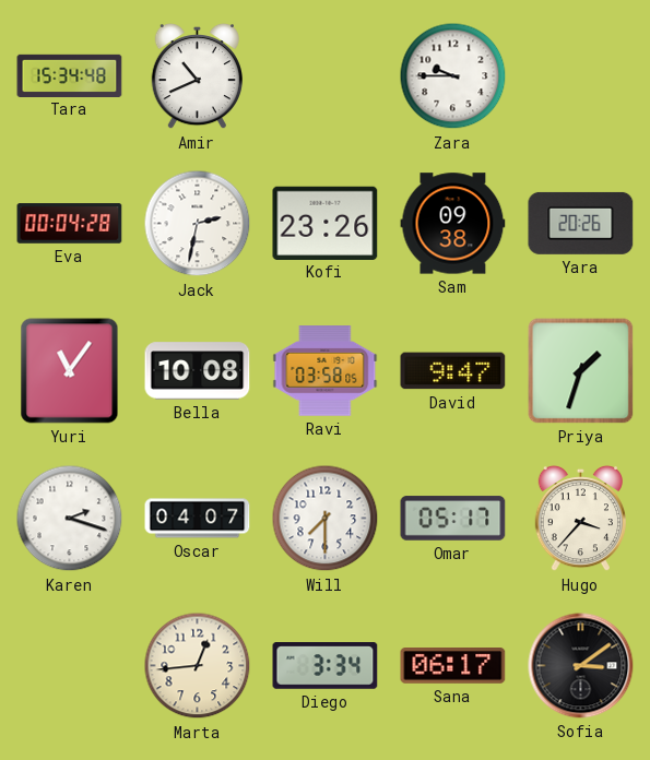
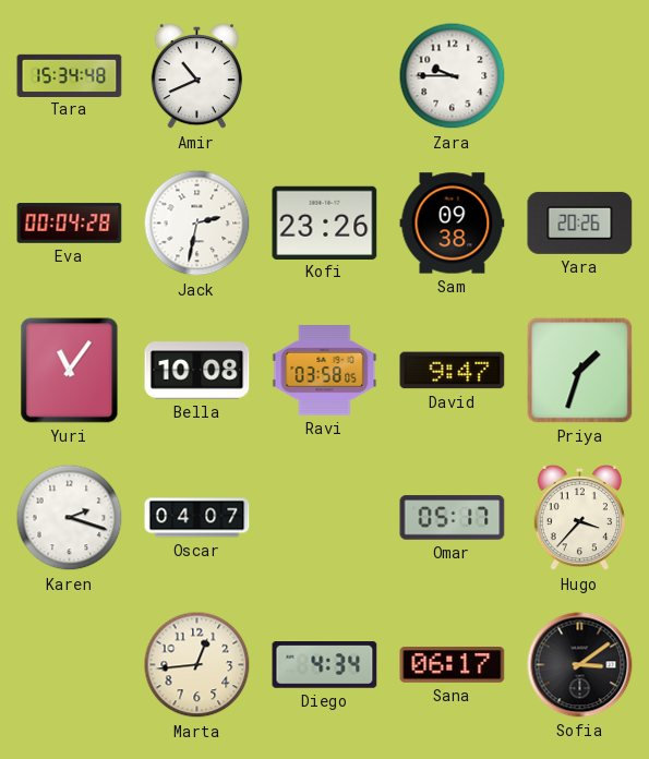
Will: 7:30 -> none
Diego: 3:34 -> 4:34
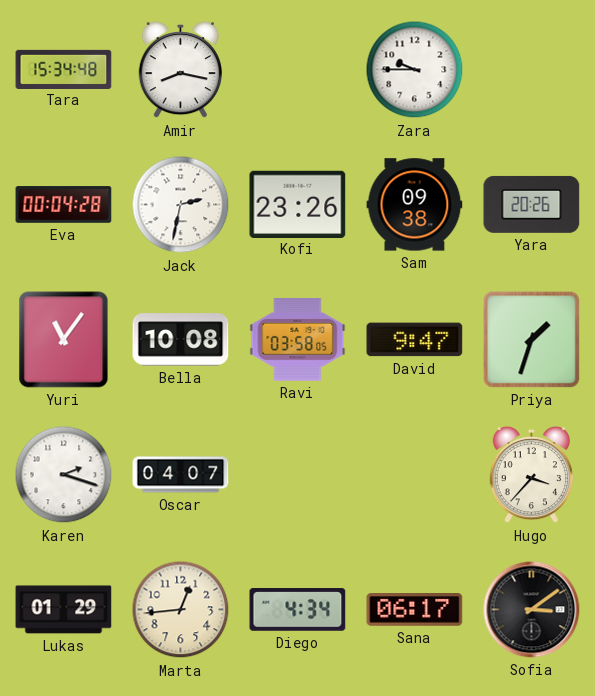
Amir: 10:41 -> 8:17
Omar: 05:17 -> none
Lukas: none -> 01:29
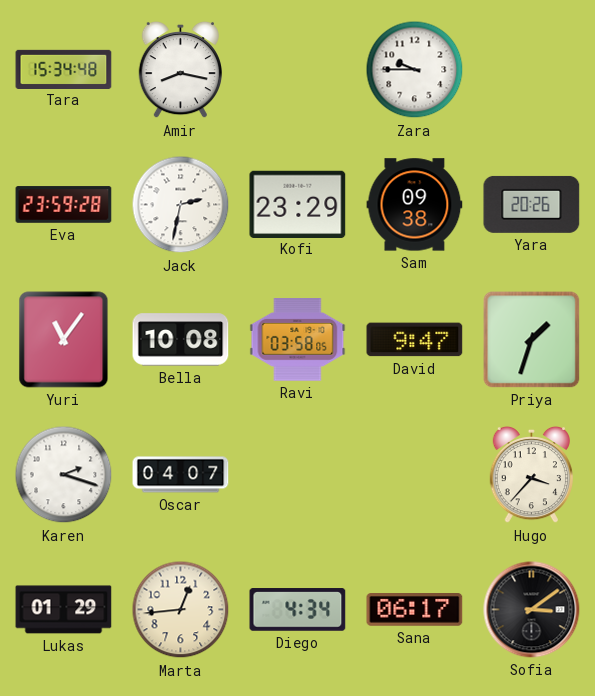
Eva: 00:04 -> 23:59
Kofi: 23:26 -> 23:29
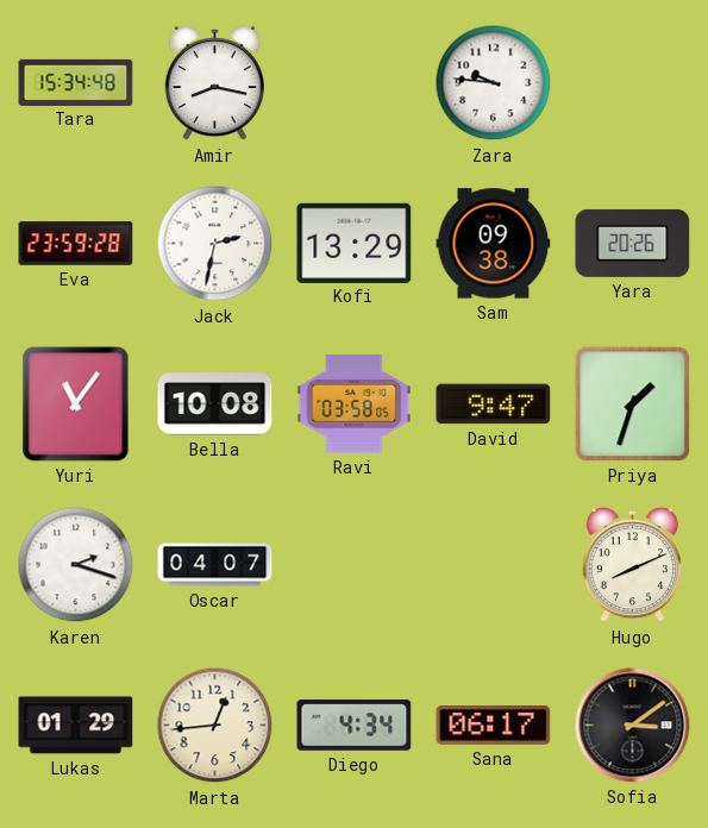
Zara: 9:45 -> 9:46
Kofi: 23:29 -> 13:29
Hugo: 3:37 -> 8:11
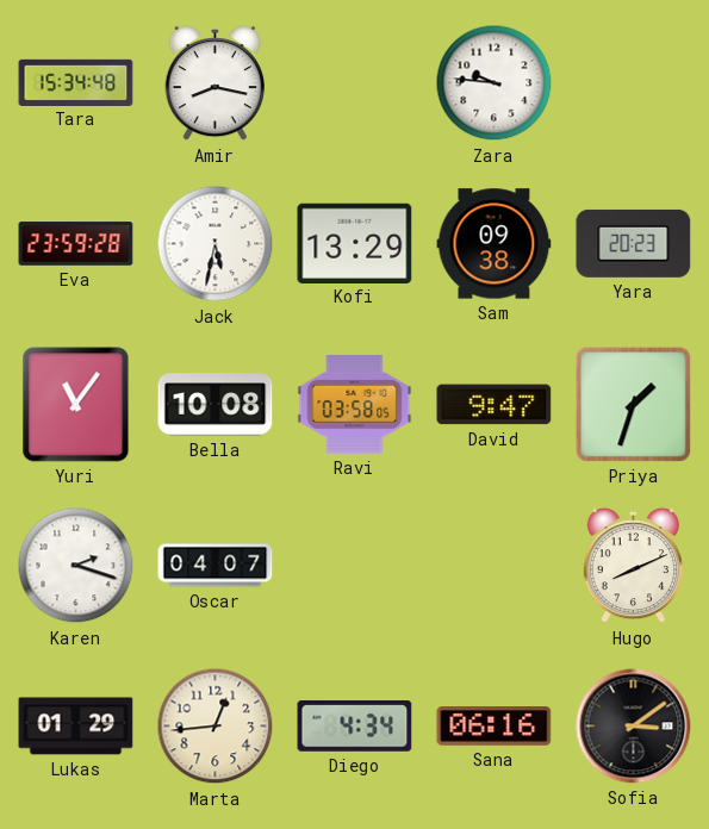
Jack: 2:32 -> 5:32
Yara: 20:26 -> 20:23
Sana: 06:17 -> 06:16
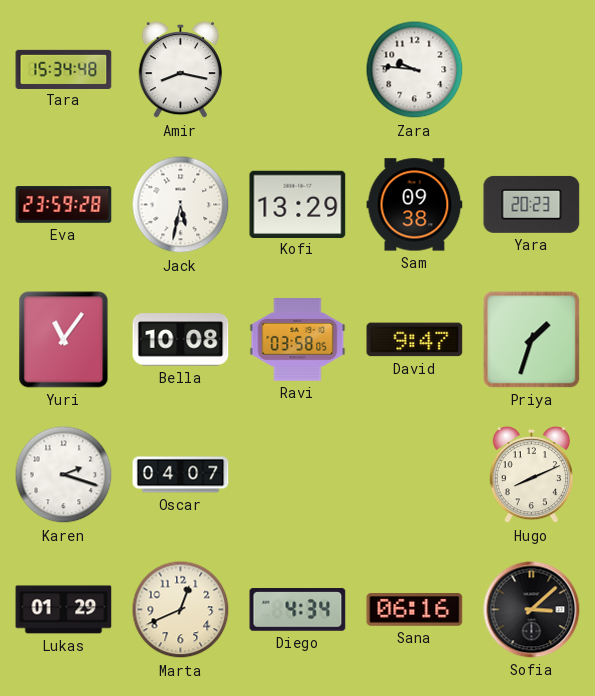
Marta: 12:44 -> 12:41
Sofia: 3:09 -> 3:08
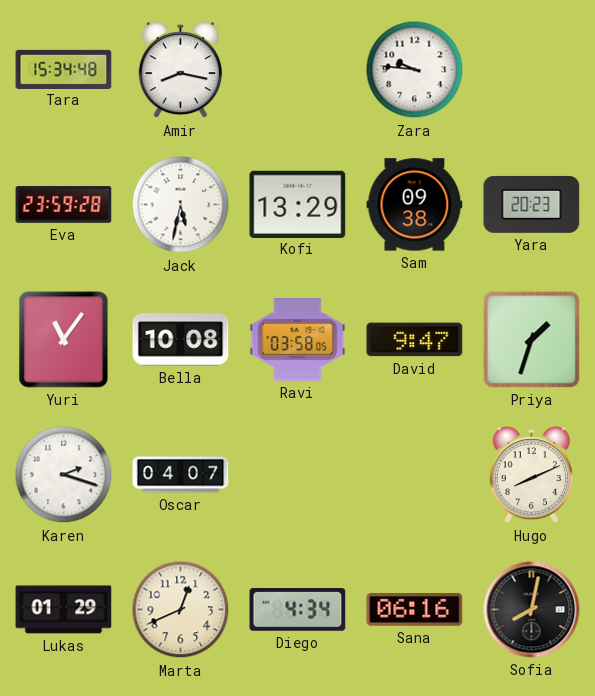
Sofia: 3:08 -> 8:02
